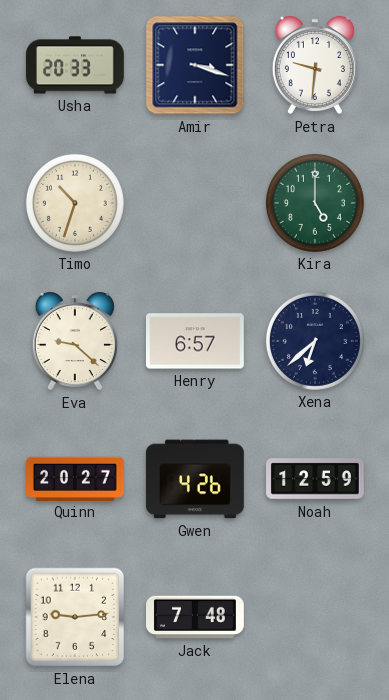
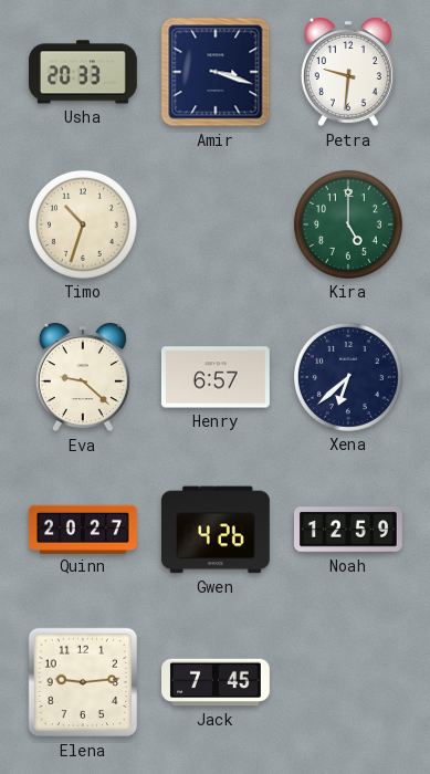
Jack: 7:48 -> 7:45
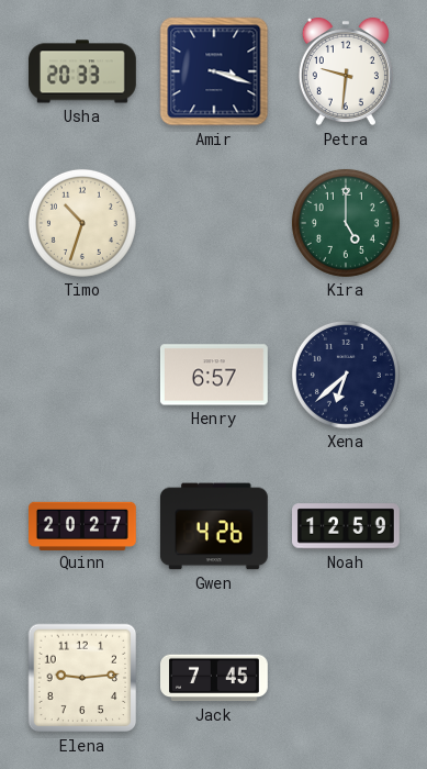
Eva: 9:22 -> none
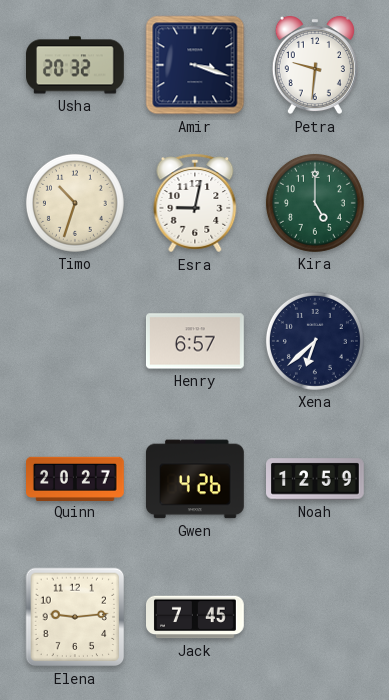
Usha: 20:33 -> 20:32
Esra: none -> 9:02
